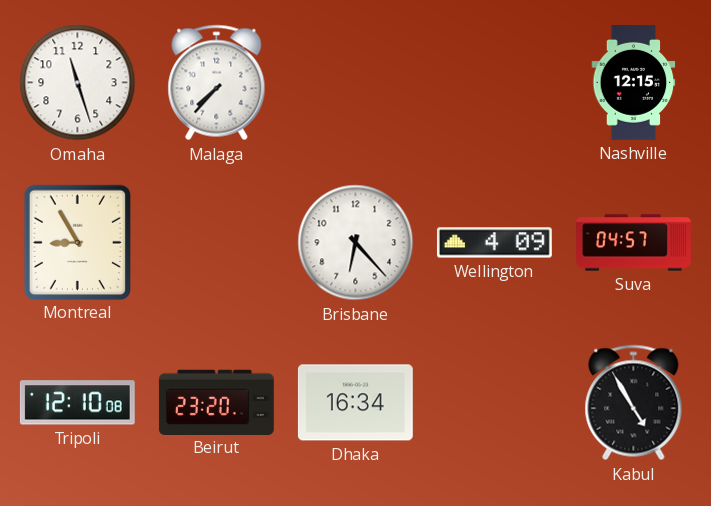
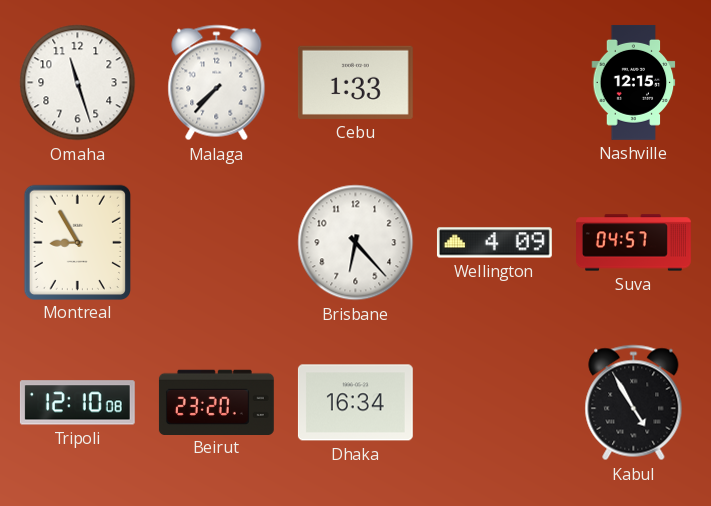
Cebu: none -> 1:33
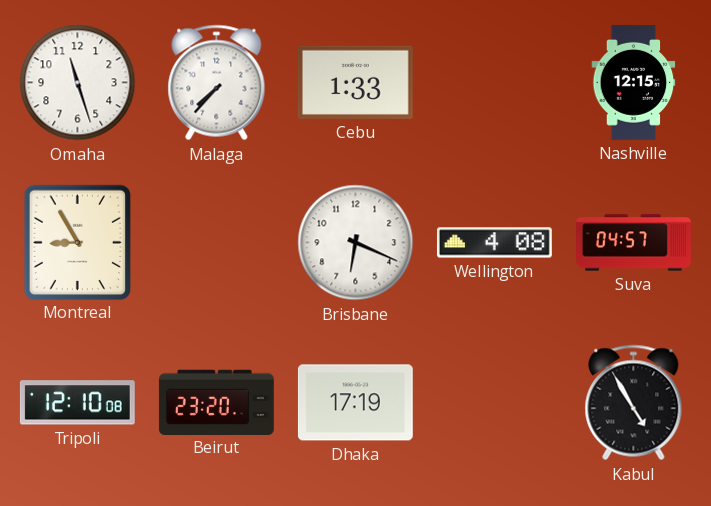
Brisbane: 6:23 -> 6:19
Wellington: 4:09 -> 4:08
Dhaka: 16:34 -> 17:19
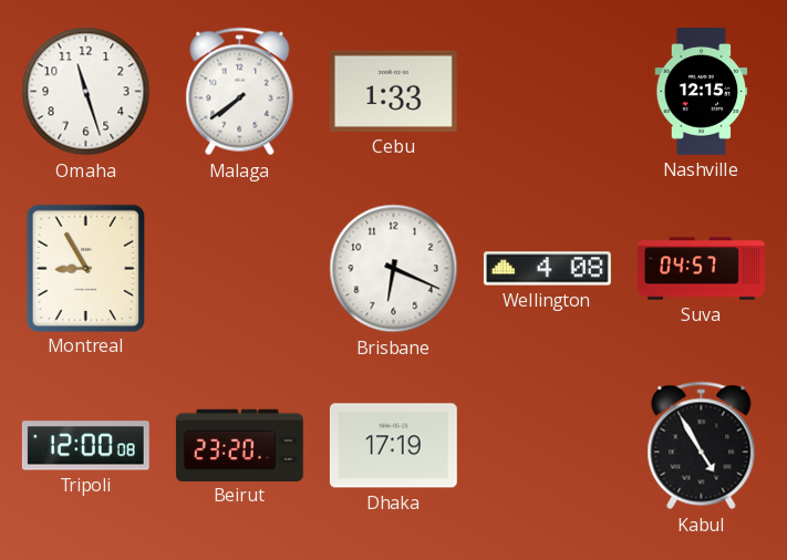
Malaga: 7:37 -> 7:39
Tripoli: 12:10 -> 12:00
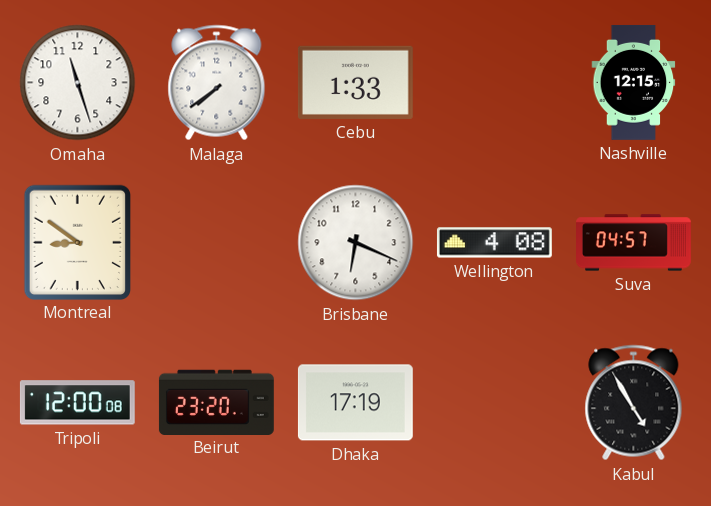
Montreal: 8:55 -> 8:51
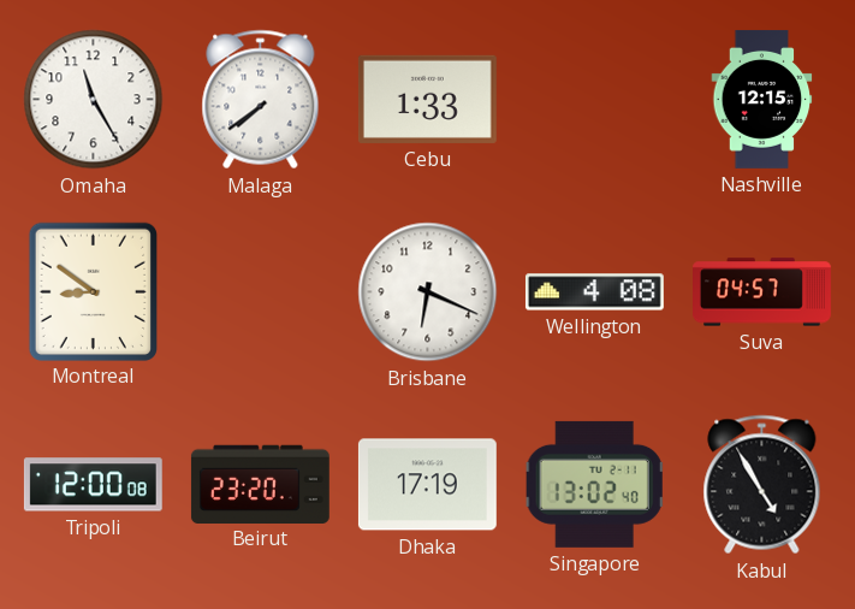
Omaha: 11:27 -> 11:25
Singapore: none -> 13:02
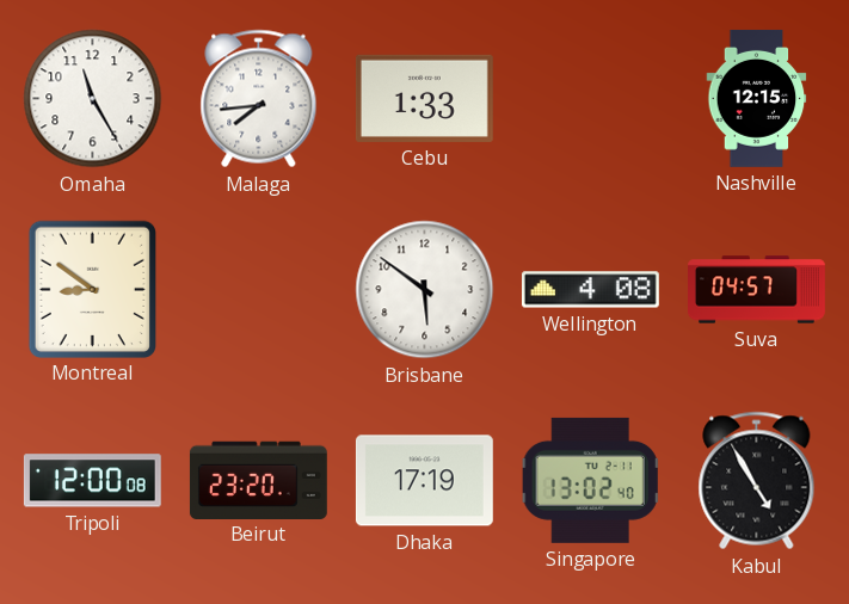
Malaga: 7:39 -> 7:44
Brisbane: 6:19 -> 5:51
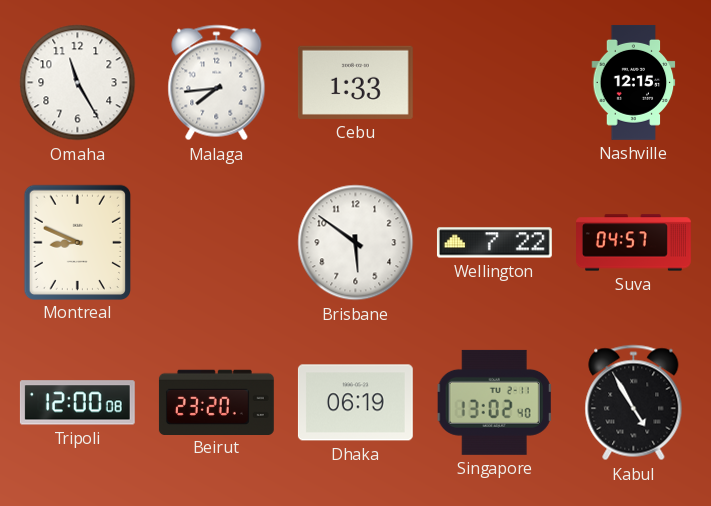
Montreal: 8:51 -> 8:49
Wellington: 4:08 -> 7:22
Dhaka: 17:19 -> 06:19
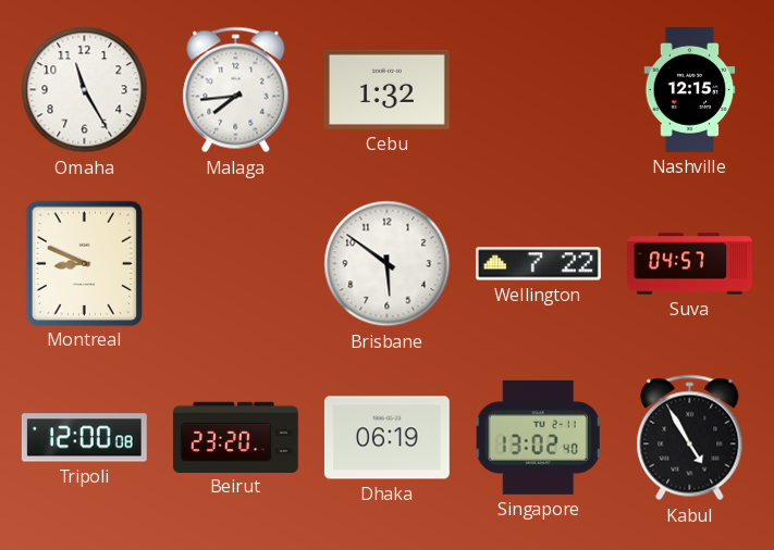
Cebu: 1:33 -> 1:32
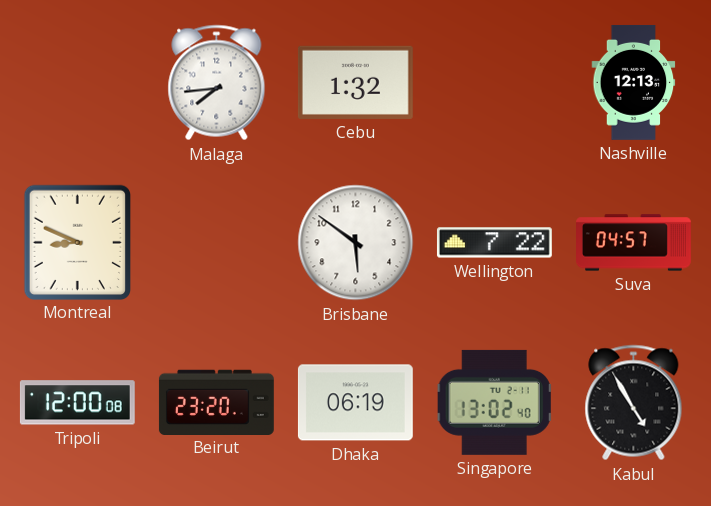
Omaha: 11:25 -> none
Nashville: 12:15 -> 12:13
